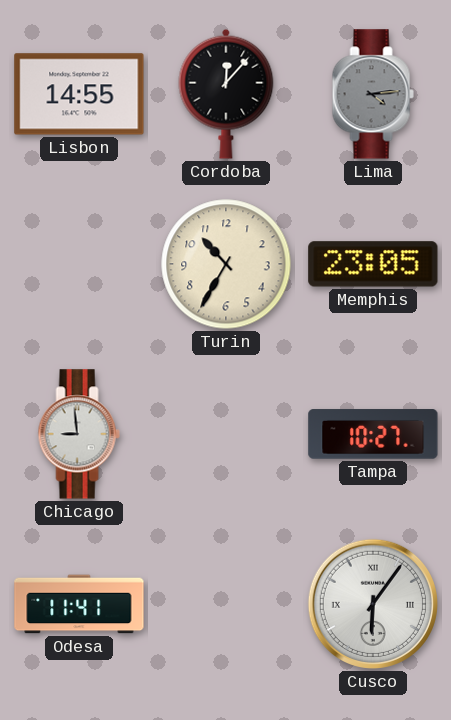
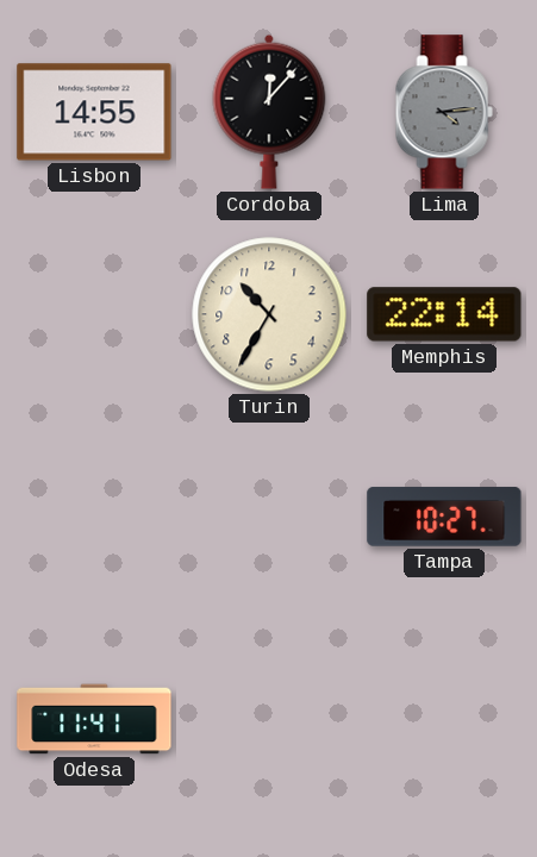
Memphis: 23:05 -> 22:14
Chicago: 8:59 -> none
Cusco: 6:06 -> none
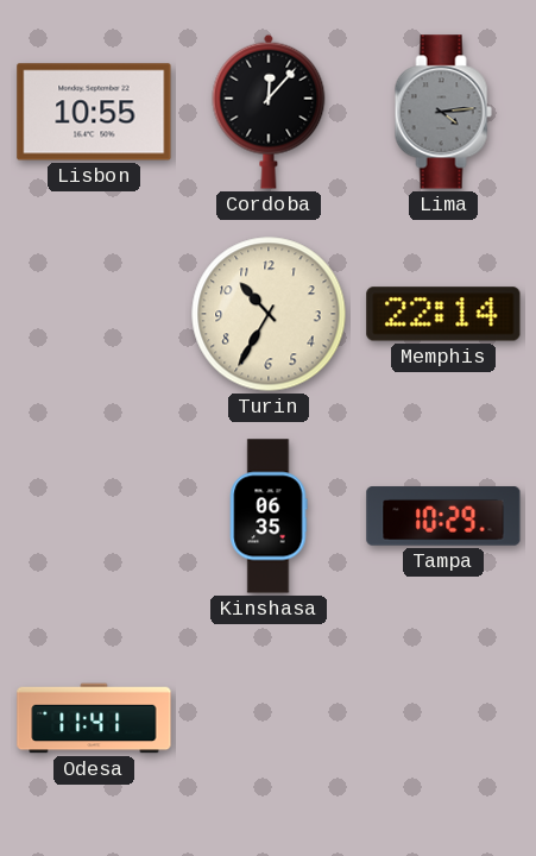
Lisbon: 14:55 -> 10:55
Kinshasa: none -> 06:35
Tampa: 10:27 -> 10:29
